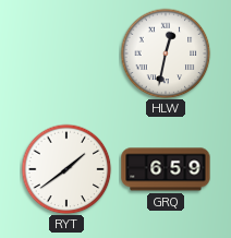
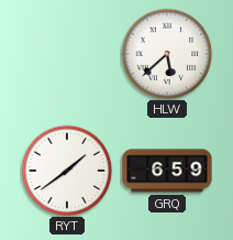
HLW: 12:32 -> 5:38
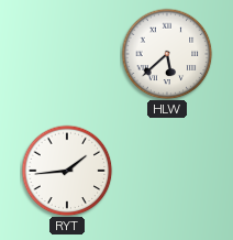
RYT: 1:39 -> 1:44
GRQ: 6:59 -> none
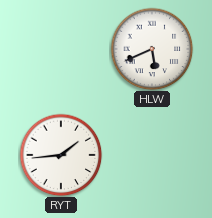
HLW: 5:38 -> 5:41
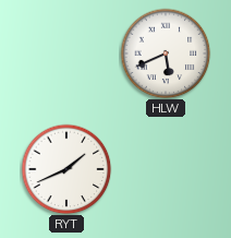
RYT: 1:44 -> 1:41
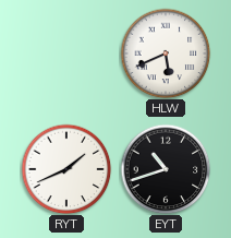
EYT: none -> 10:42
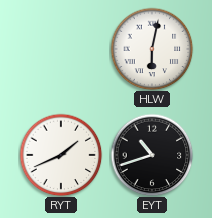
HLW: 5:41 -> 6:02
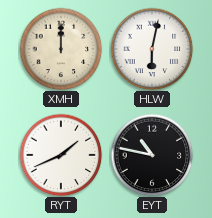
XMH: none -> 12:00
EYT: 10:42 -> 10:47
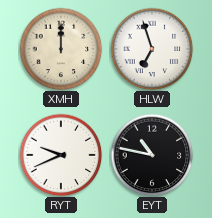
HLW: 6:02 -> 6:57
RYT: 1:41 -> 9:41
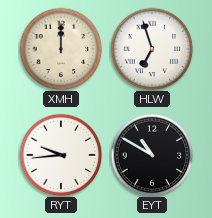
RYT: 9:41 -> 9:44
EYT: 10:47 -> 10:50
